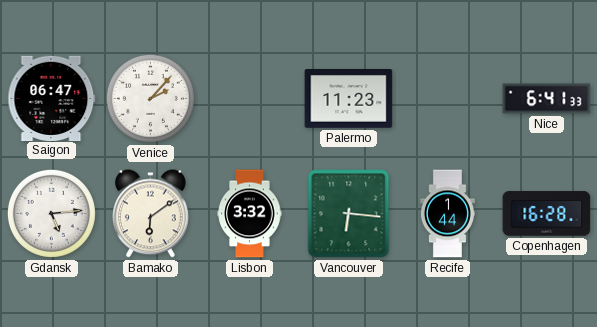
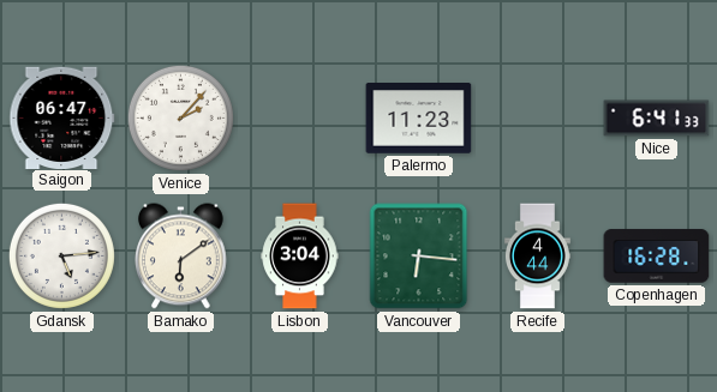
Lisbon: 3:32 -> 3:04
Recife: 1:44 -> 4:44
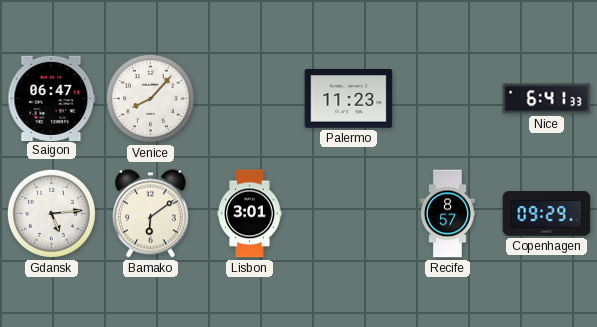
Venice: 2:07 -> 8:07
Lisbon: 3:04 -> 3:01
Vancouver: 6:16 -> none
Recife: 4:44 -> 8:57
Copenhagen: 16:28 -> 09:29
